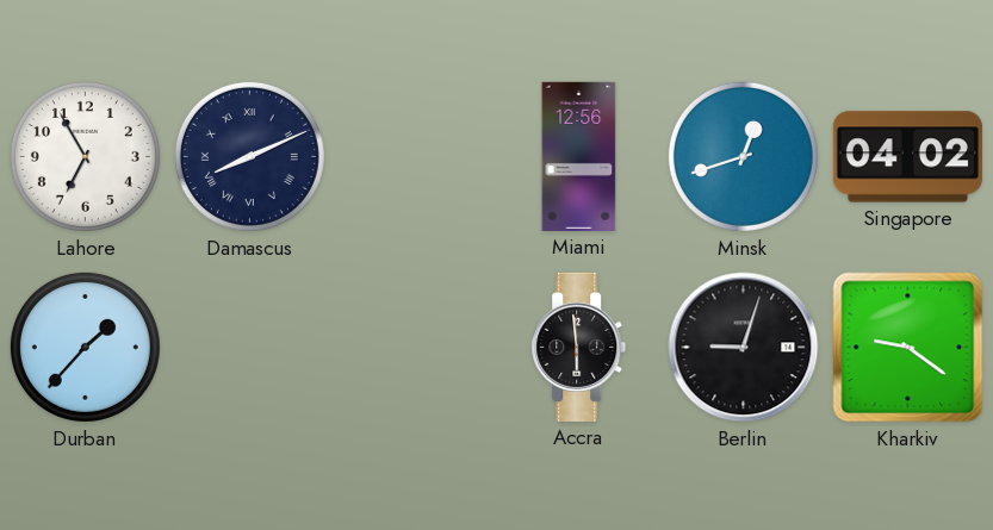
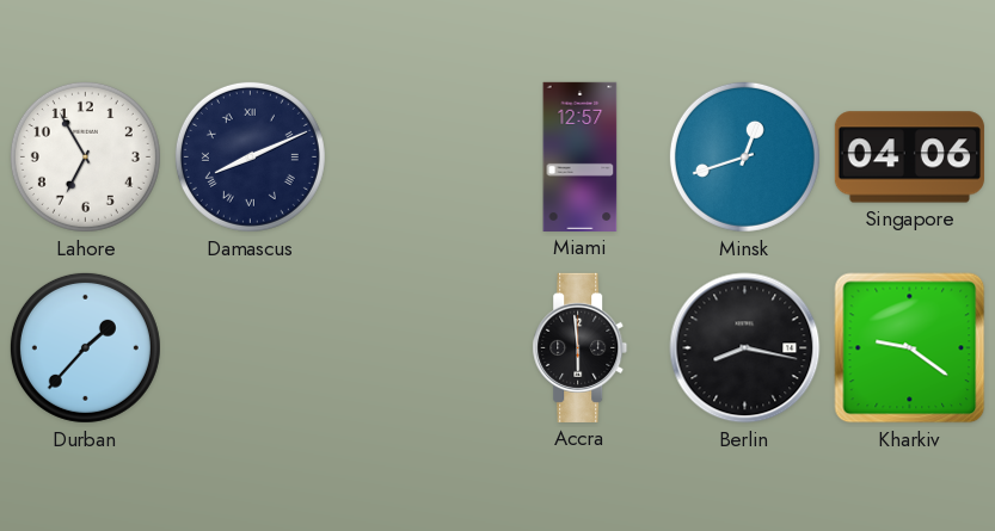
Miami: 12:56 -> 12:57
Singapore: 04:02 -> 04:06
Berlin: 9:03 -> 8:17
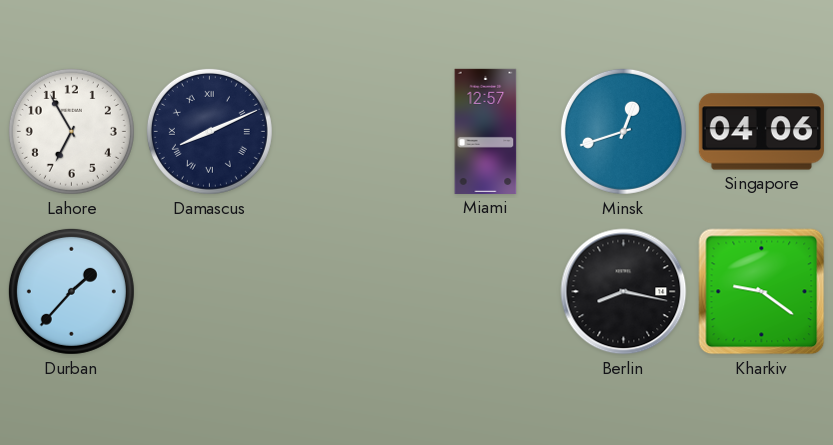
Accra: 5:59 -> none
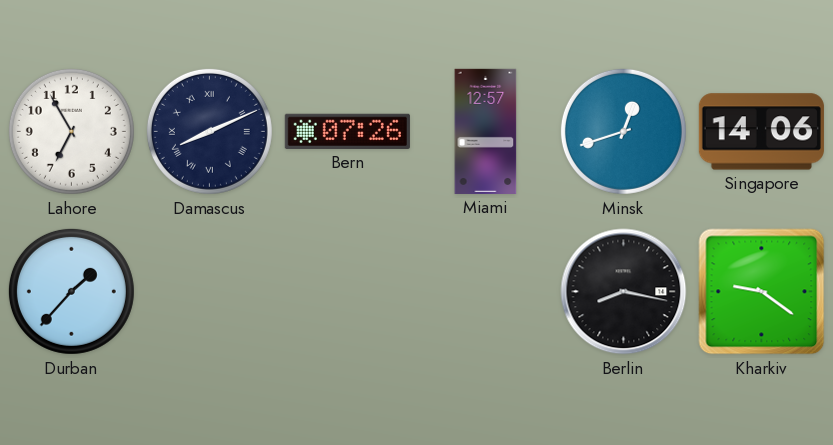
Bern: none -> 07:26
Singapore: 04:06 -> 14:06
